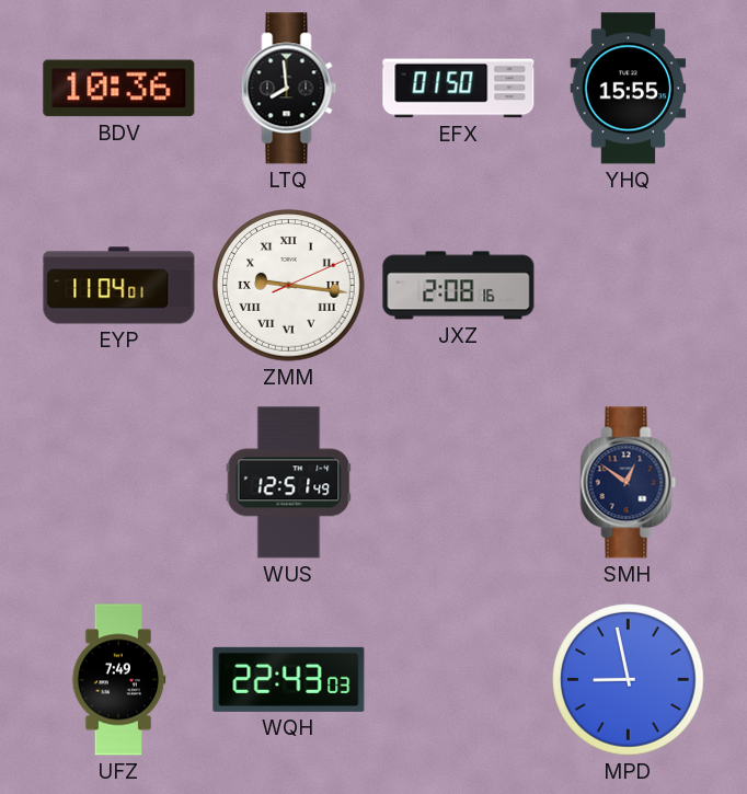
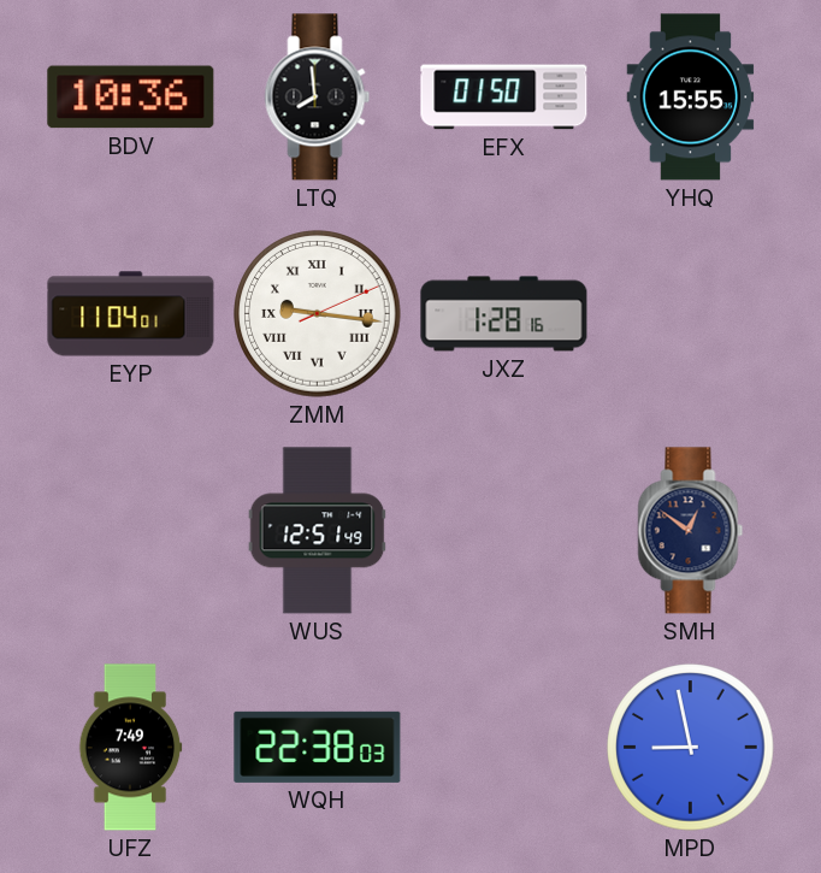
JXZ: 2:08 -> 1:28
WQH: 22:43 -> 22:38
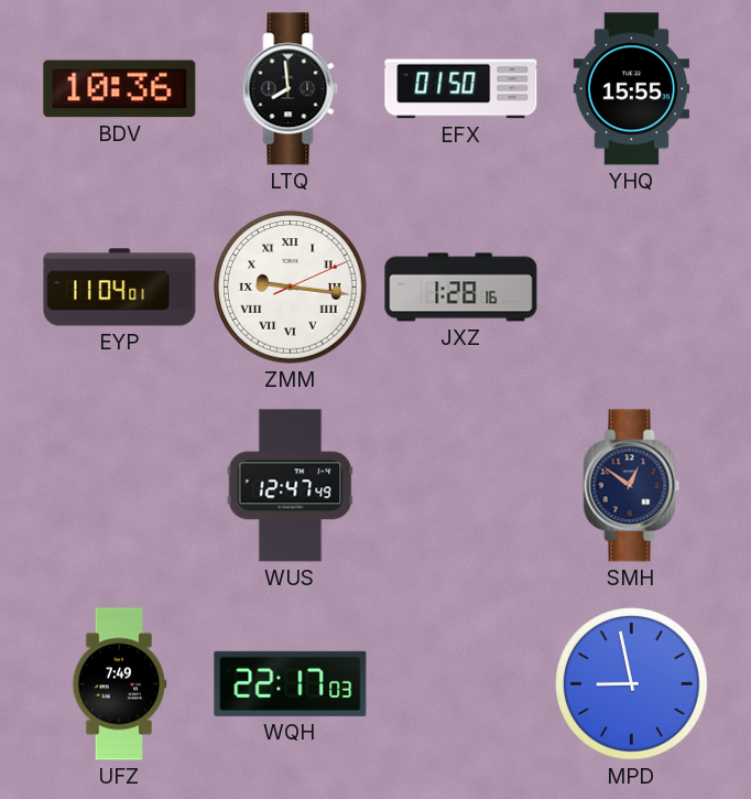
WUS: 12:51 -> 12:47
WQH: 22:38 -> 22:17
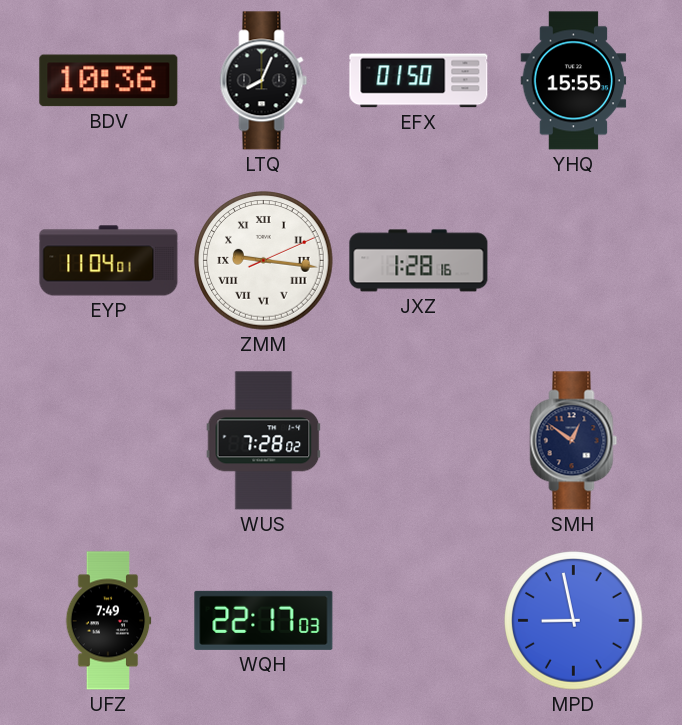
LTQ: 7:59 -> 8:04
WUS: 12:47 -> 7:28
